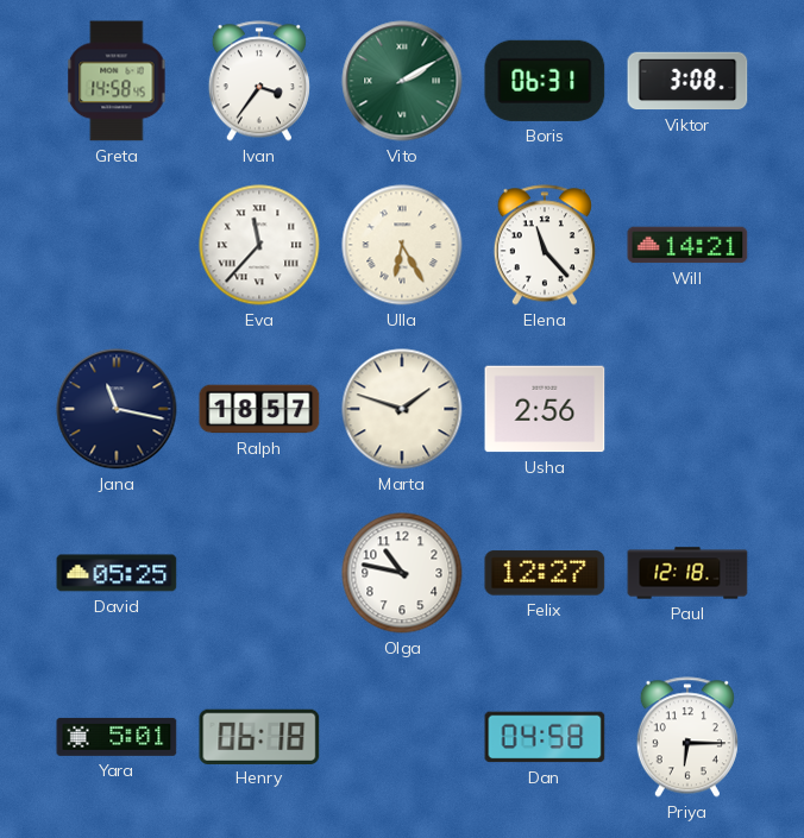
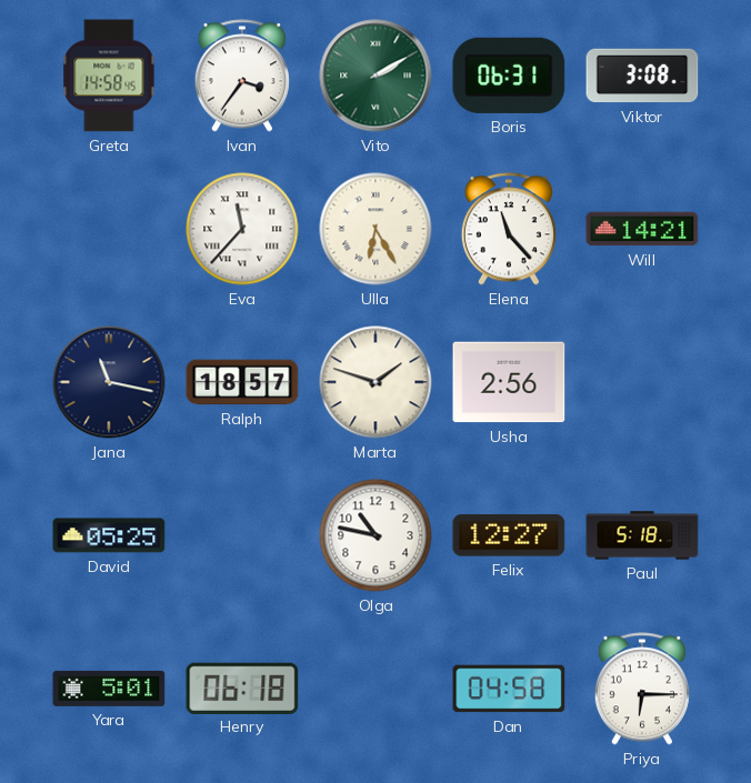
Paul: 12:18 -> 5:18
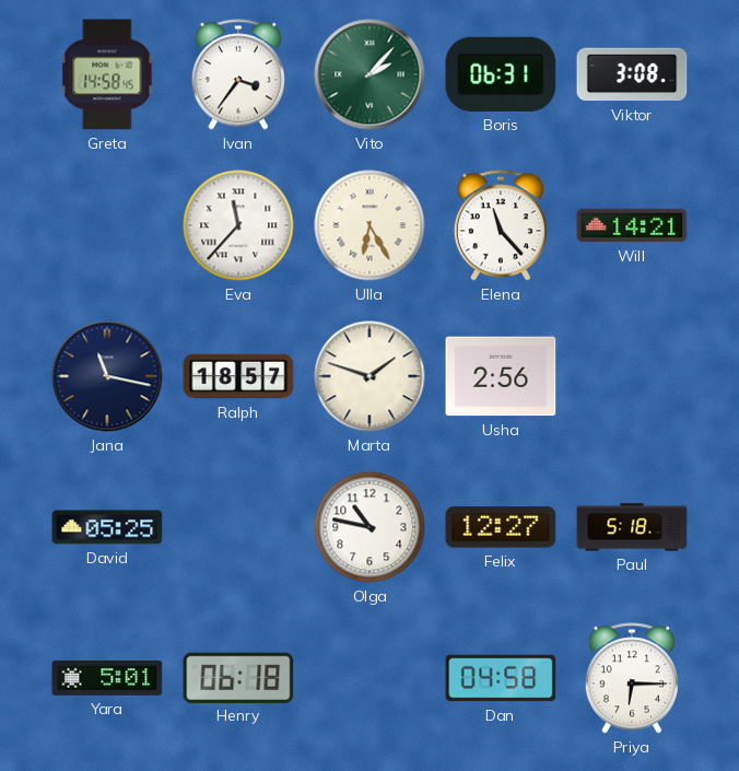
Vito: 2:10 -> 2:07
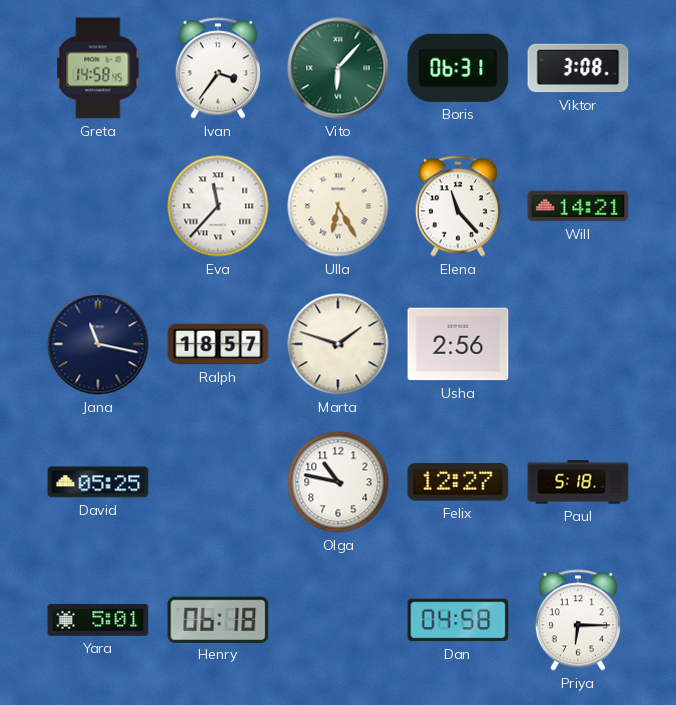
Vito: 2:07 -> 6:07
